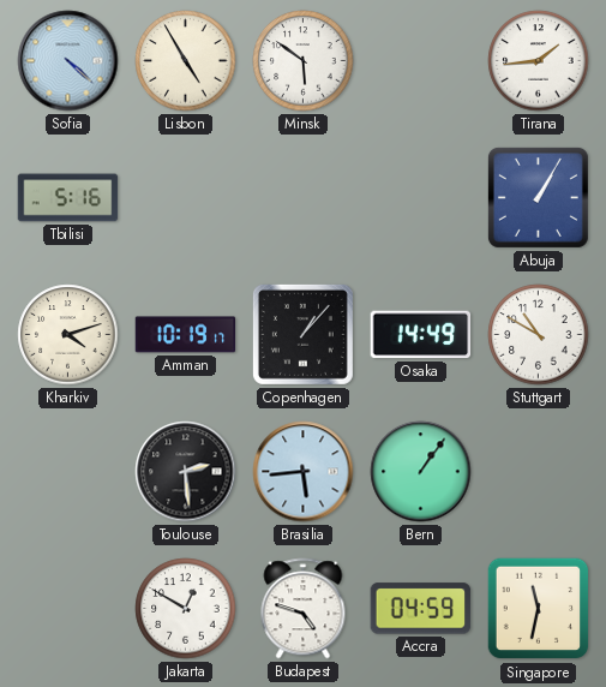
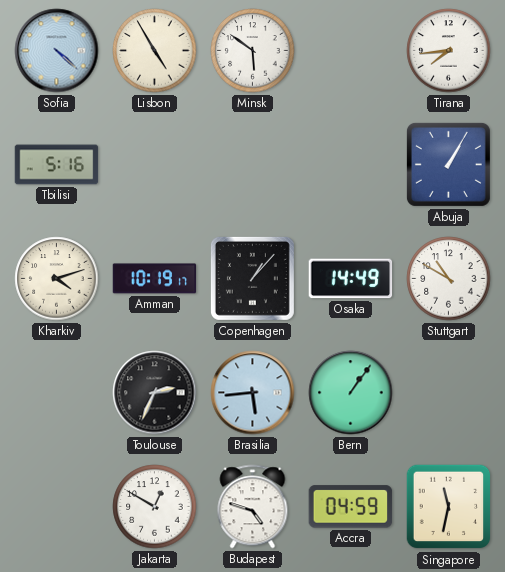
Tirana: 1:44 -> 7:44
Toulouse: 2:29 -> 2:34
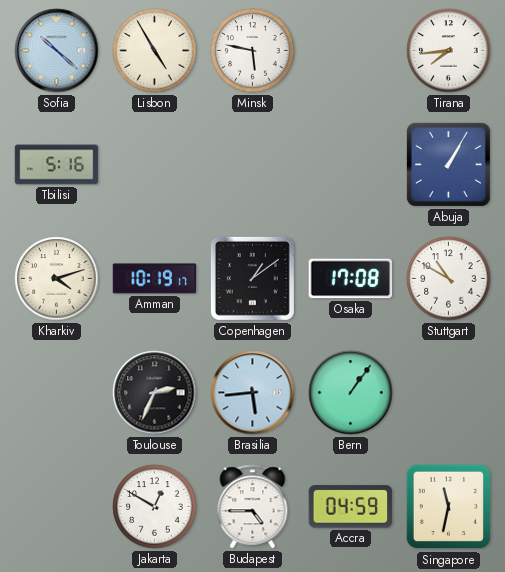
Sofia: 4:22 -> 10:22
Minsk: 5:51 -> 5:47
Copenhagen: 1:07 -> 1:09
Osaka: 14:49 -> 17:08
Budapest: 4:48 -> 4:45
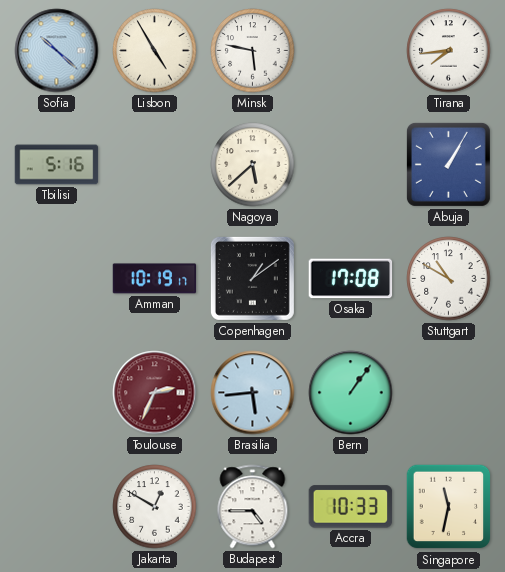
Nagoya: none -> 5:38
Kharkiv: 4:12 -> none
Toulouse dial: black -> burgundy
Accra: 04:59 -> 10:33
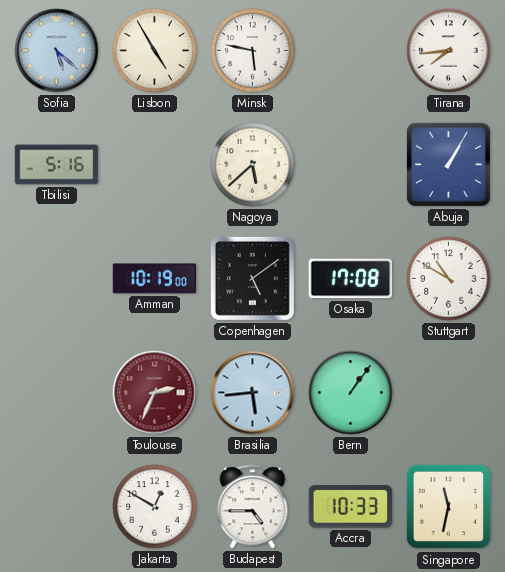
Sofia: 10:22 -> 5:22
Amman: 10:19:17 -> 10:19:00
Copenhagen: 1:09 -> 5:09
